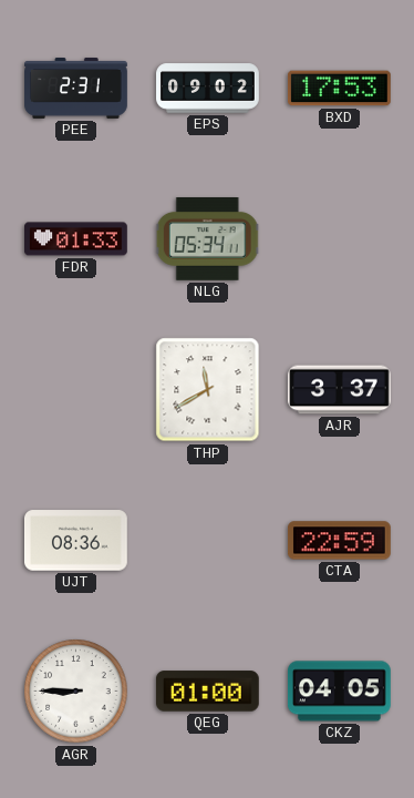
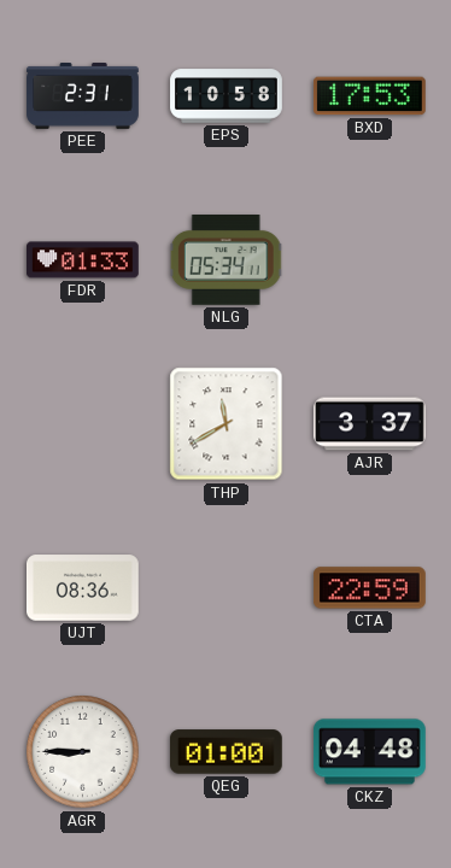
EPS: 09:02 -> 10:58
CKZ: 04:05 -> 04:48
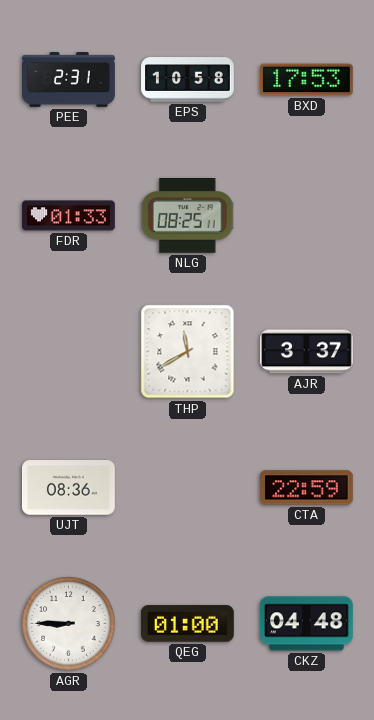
NLG: 05:34 -> 08:25
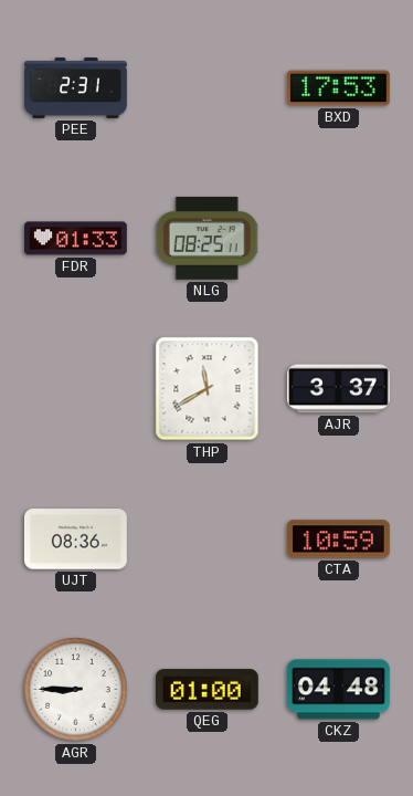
EPS: 10:58 -> none
CTA: 22:59 -> 10:59
